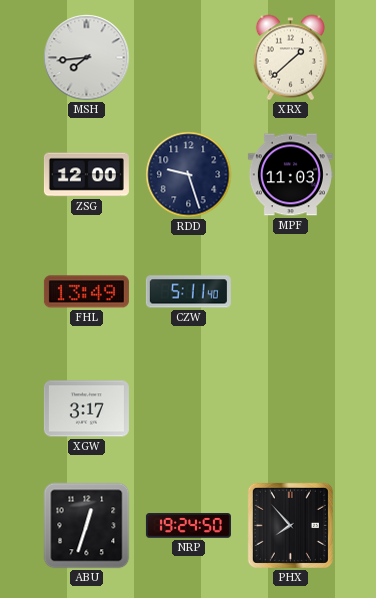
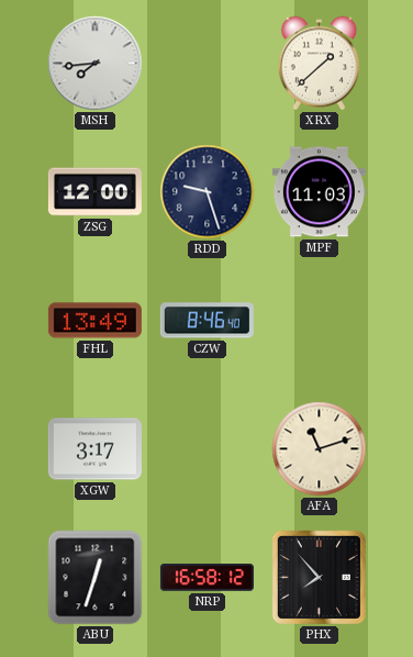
CZW: 5:11 -> 8:46
AFA: none -> 11:12
NRP: 19:24 -> 16:58
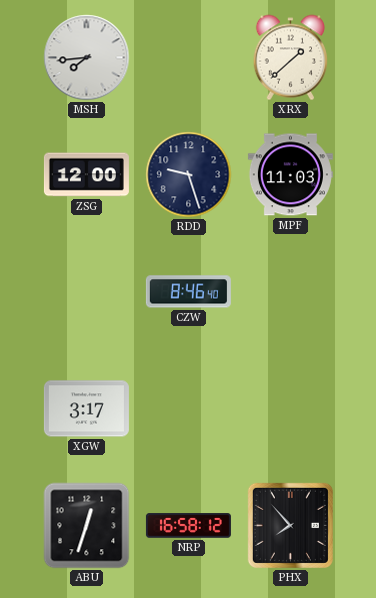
FHL: 13:49 -> none
AFA: 11:12 -> none
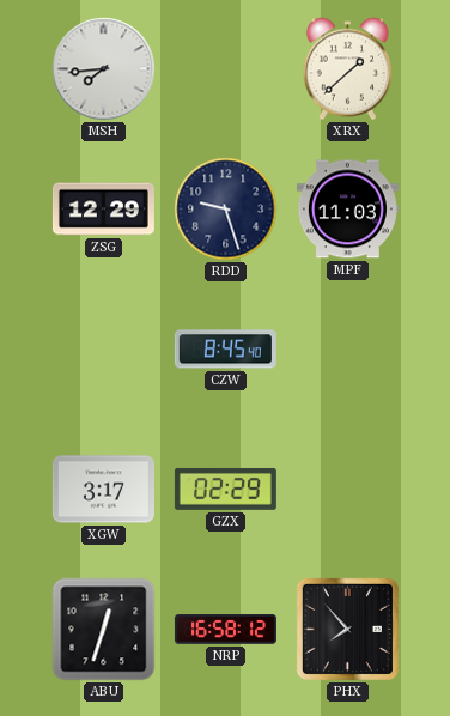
ZSG: 12:00 -> 12:29
CZW: 8:46 -> 8:45
GZX: none -> 02:29
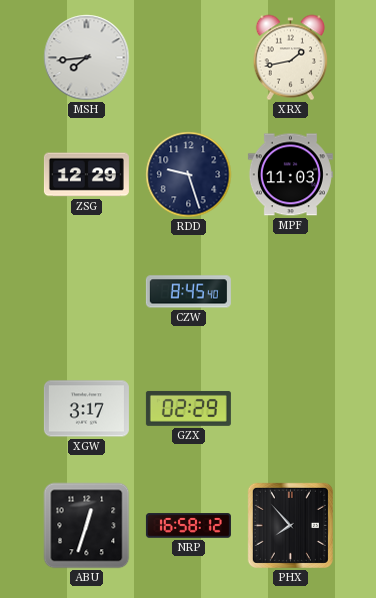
XRX: 1:38 -> 1:43
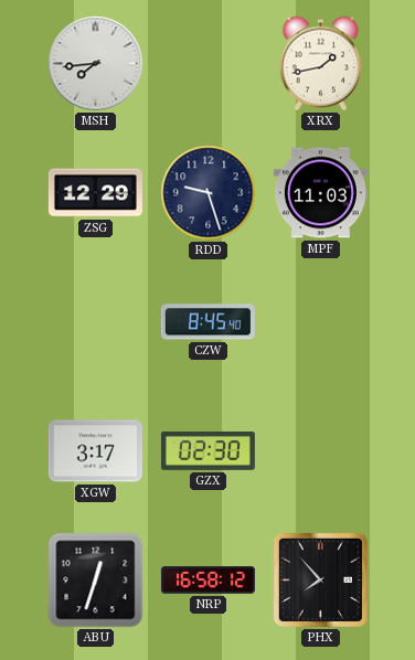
GZX: 02:29 -> 02:30
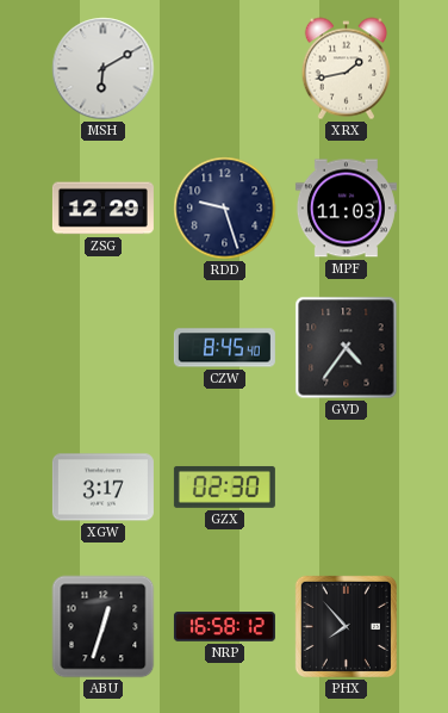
MSH: 7:44 -> 6:10
GVD: none -> 4:36
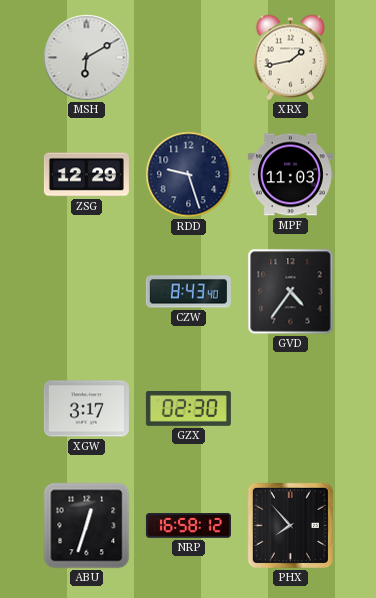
CZW: 8:45 -> 8:43
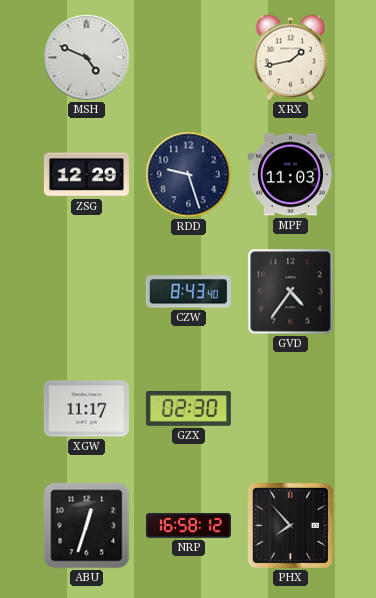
MSH: 6:10 -> 4:49
XGW: 3:17 -> 11:17
